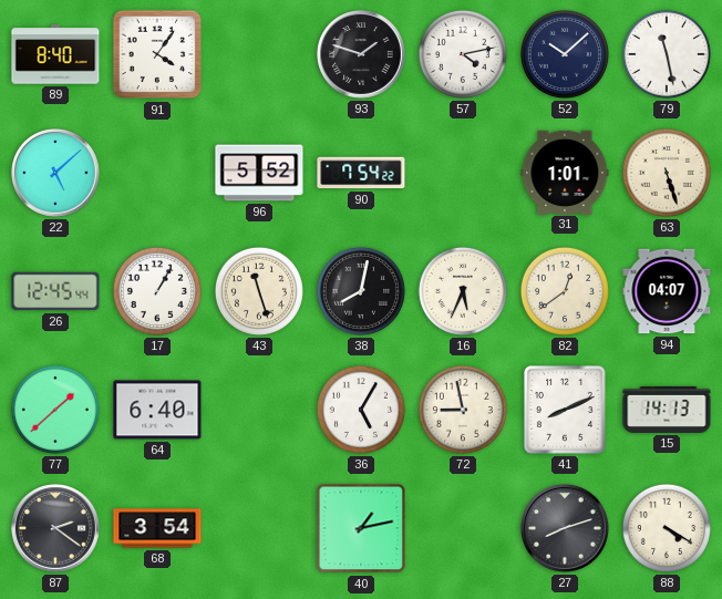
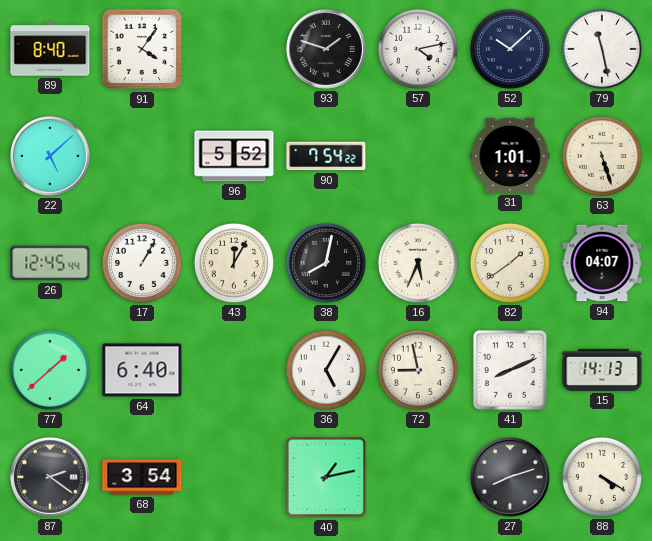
43: 11:27 -> 12:05
82: 12:39 -> 1:39
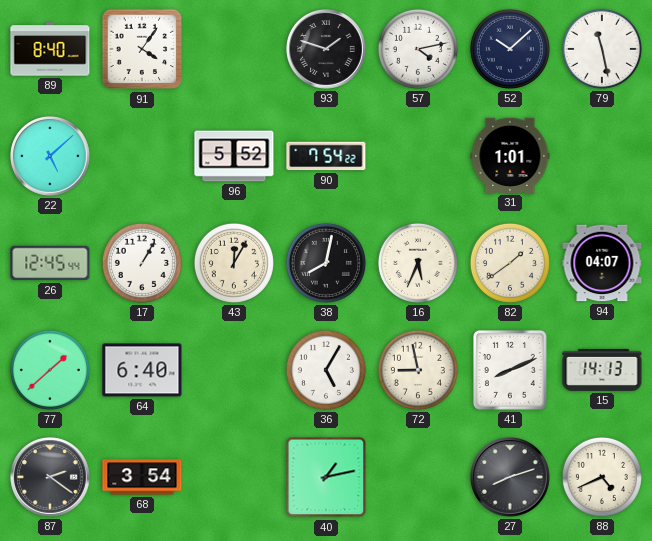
63: 5:27 -> none
88: 4:20 -> 4:41
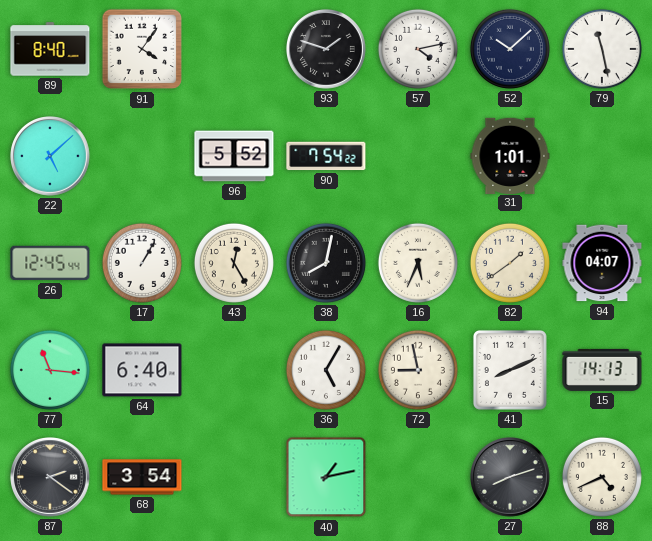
43: 12:05 -> 12:25
77: 1:38 -> 11:16
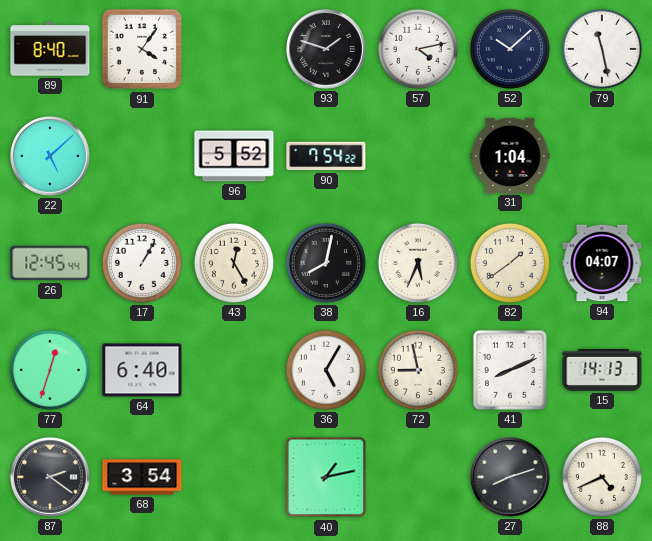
31: 1:01 -> 1:04
77: 11:16 -> 12:33
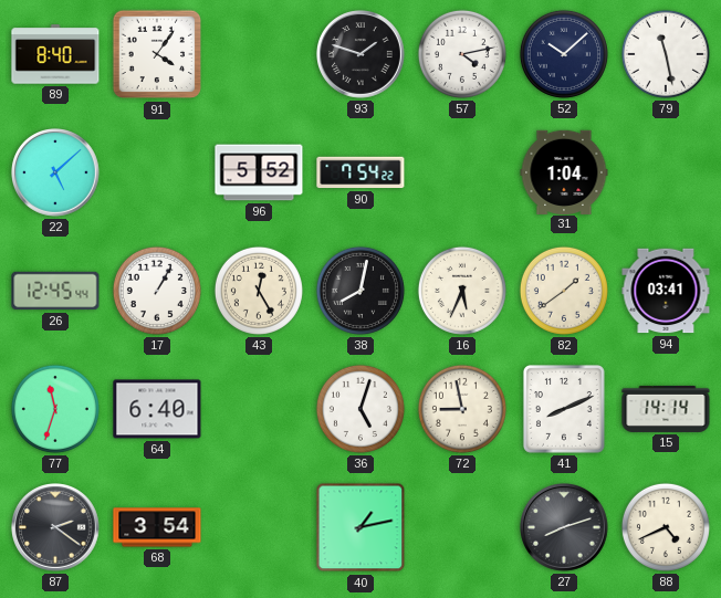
94: 04:07 -> 03:41
77: 12:33 -> 11:33
36: 5:05 -> 5:03
15: 14:13 -> 14:14
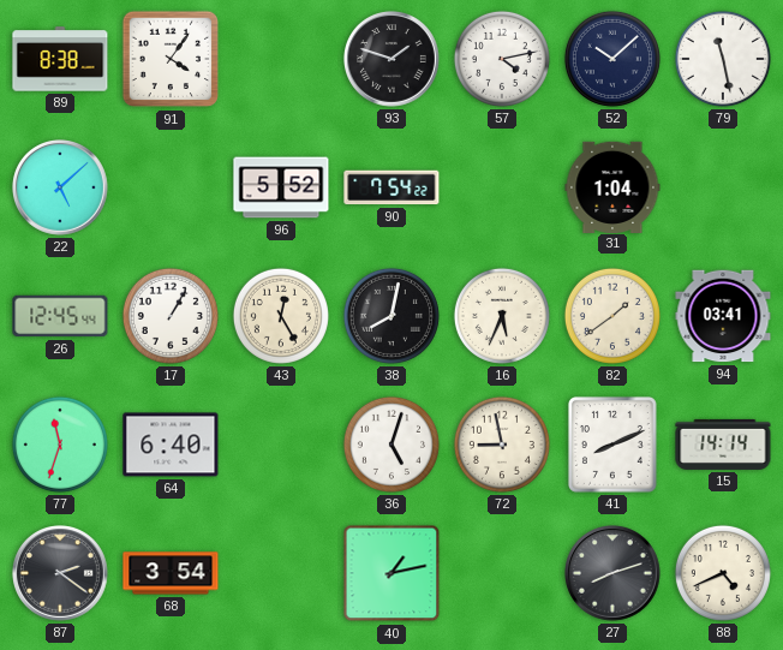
89: 8:40 -> 8:38
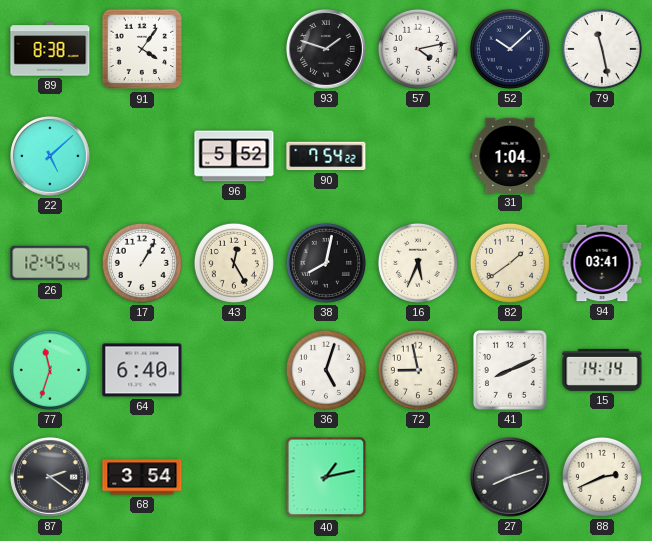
88: 4:41 -> 2:41
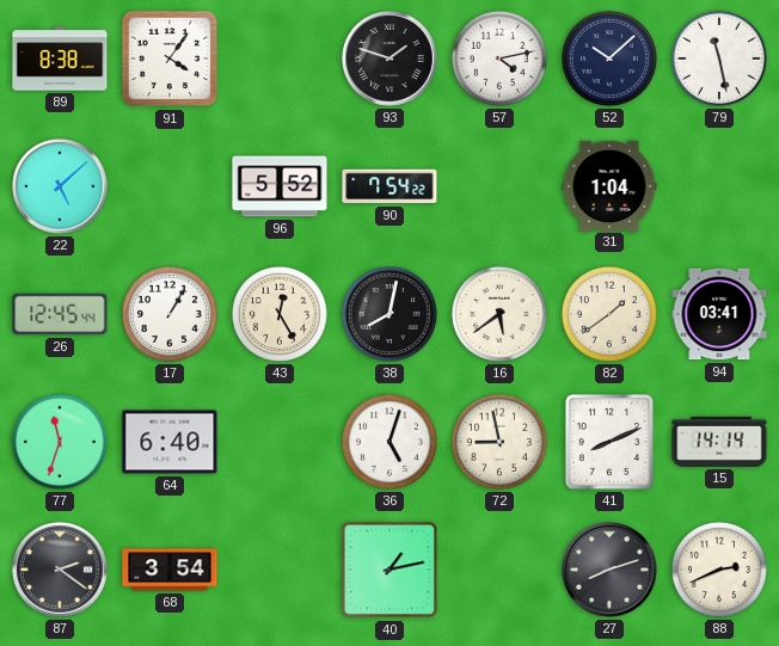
16: 5:34 -> 5:39
